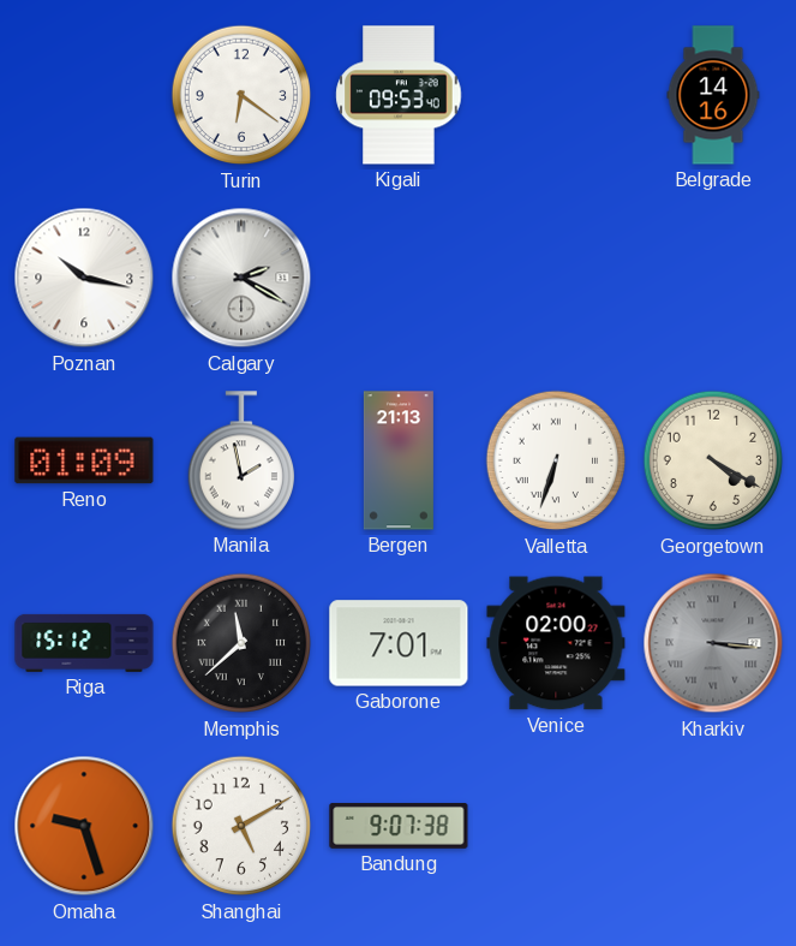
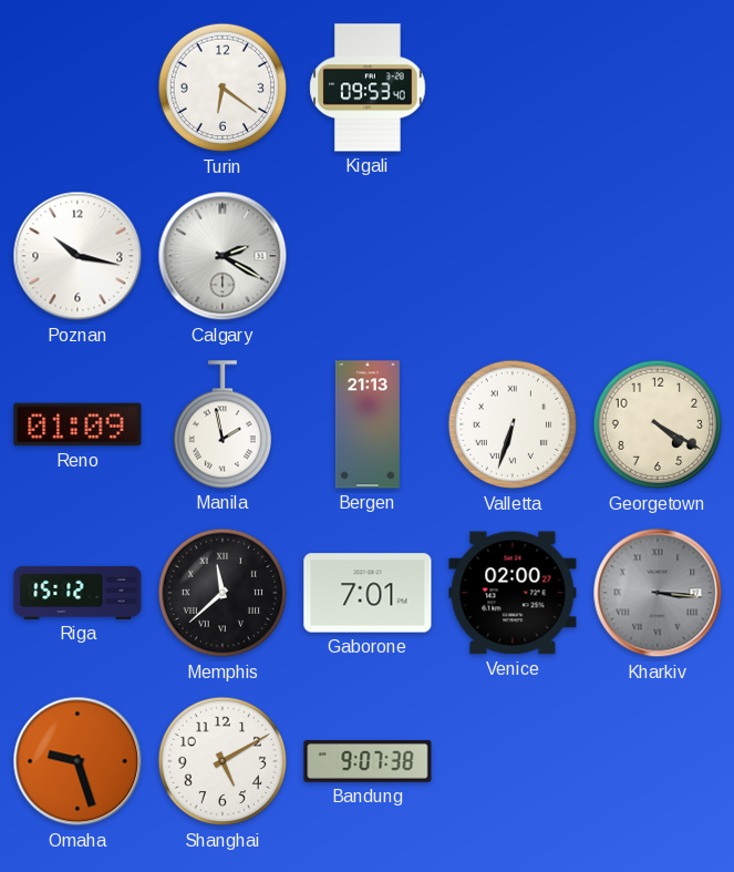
Belgrade: 14:16 -> none
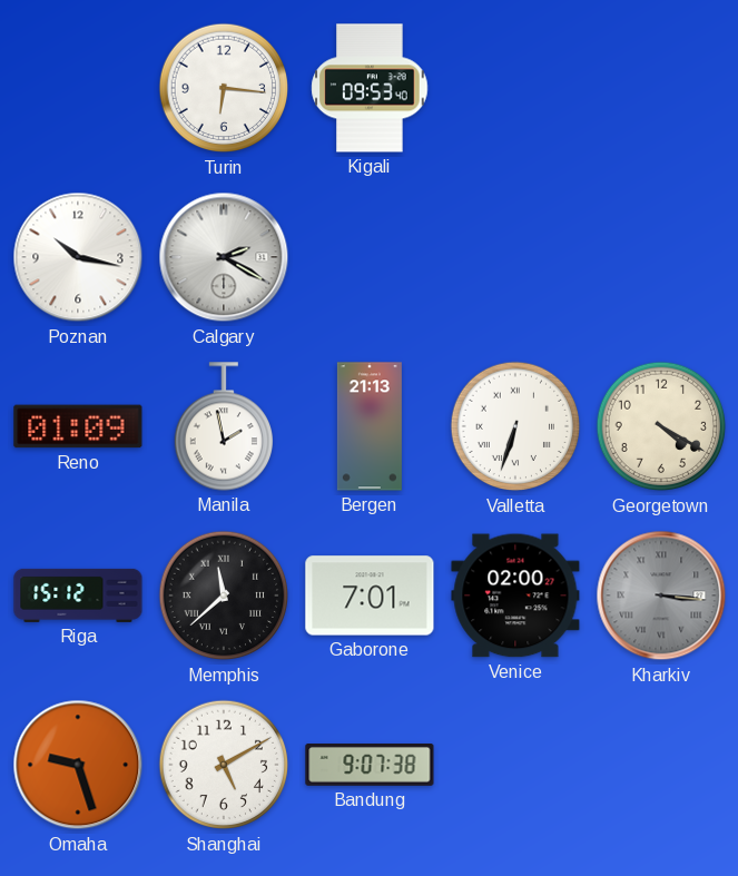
Turin: 6:21 -> 6:16
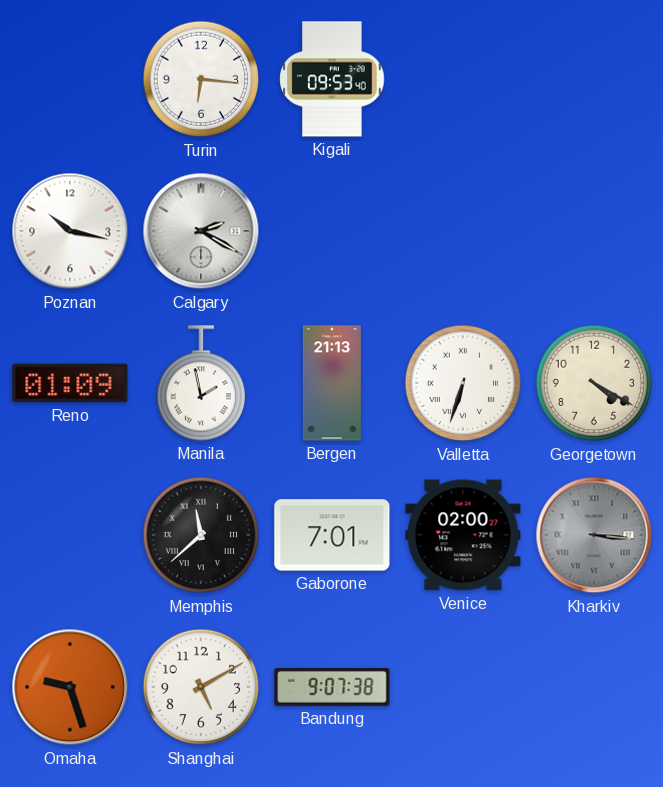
Riga: 15:12 -> none
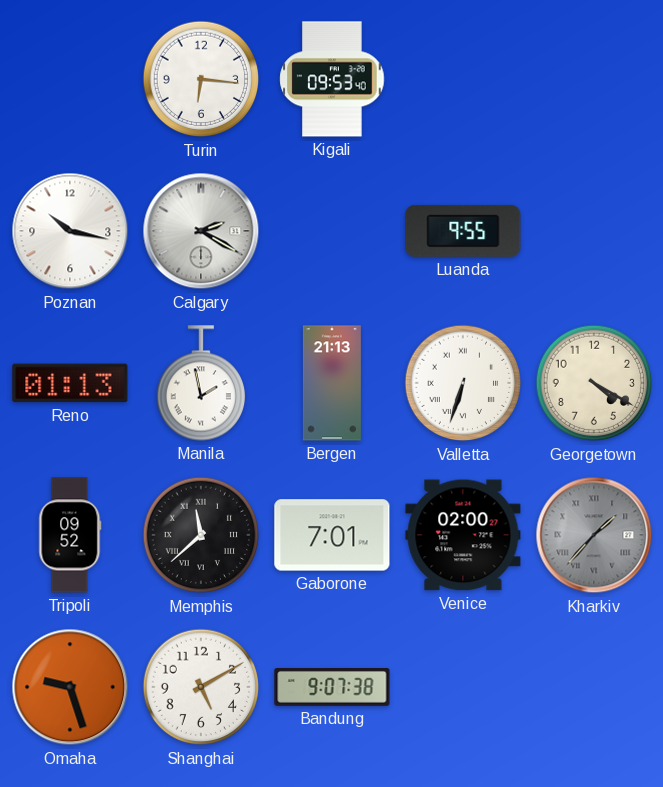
Luanda: none -> 9:55
Reno: 01:09 -> 01:13
Tripoli: none -> 09:52
Kharkiv: 3:16 -> 1:37
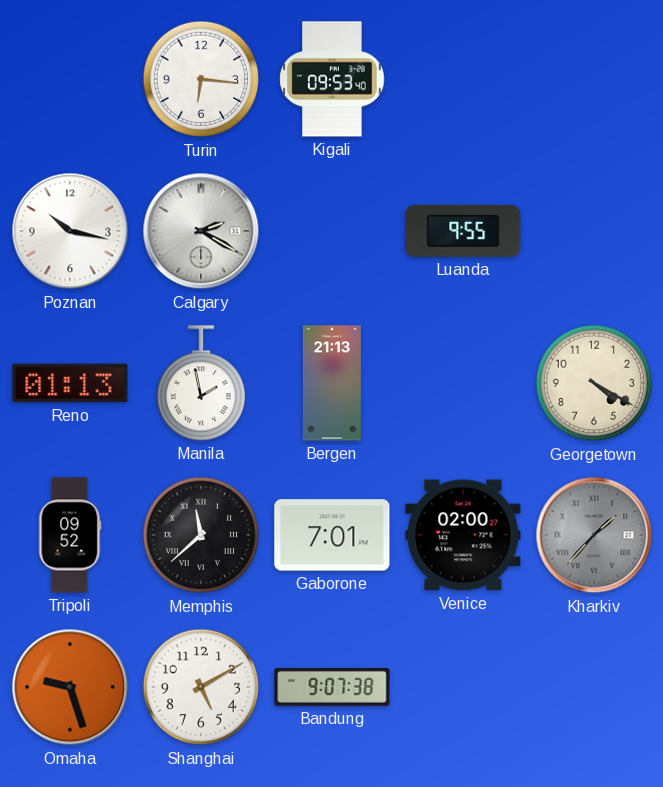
Valletta: 6:33 -> none
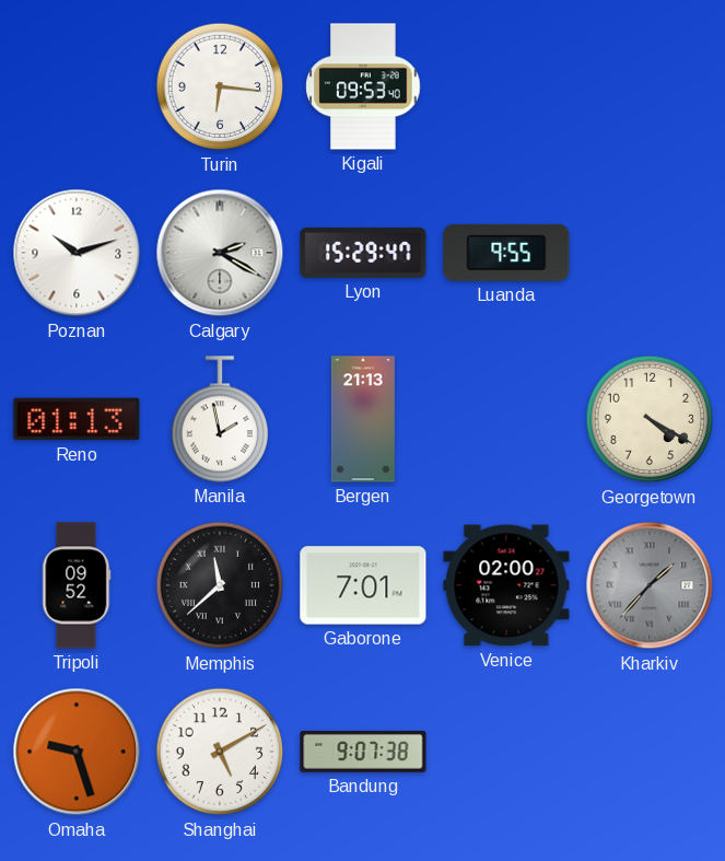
Poznan: 10:17 -> 10:12
Lyon: none -> 15:29
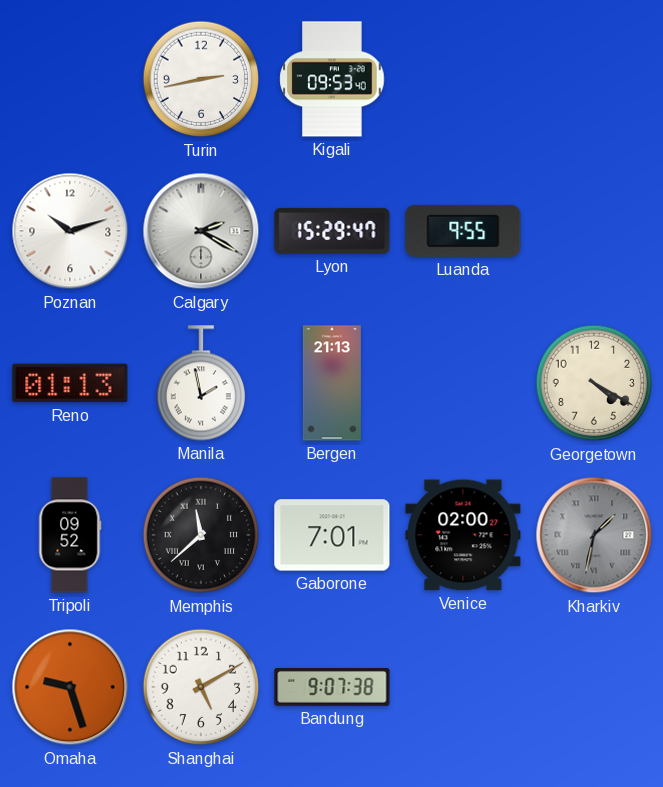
Turin: 6:16 -> 2:43
Kharkiv: 1:37 -> 1:32
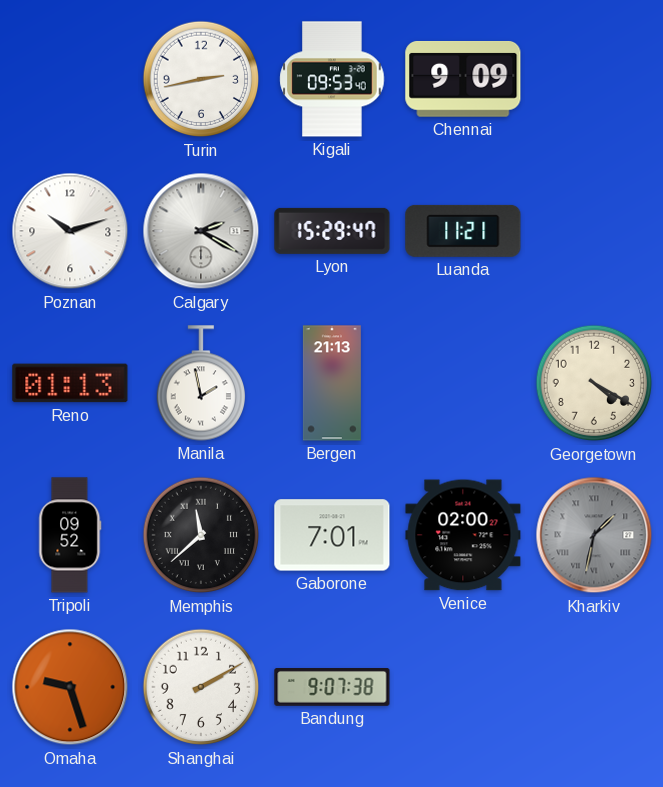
Chennai: none -> 9:09
Luanda: 9:55 -> 11:21
Shanghai: 5:10 -> 2:10
